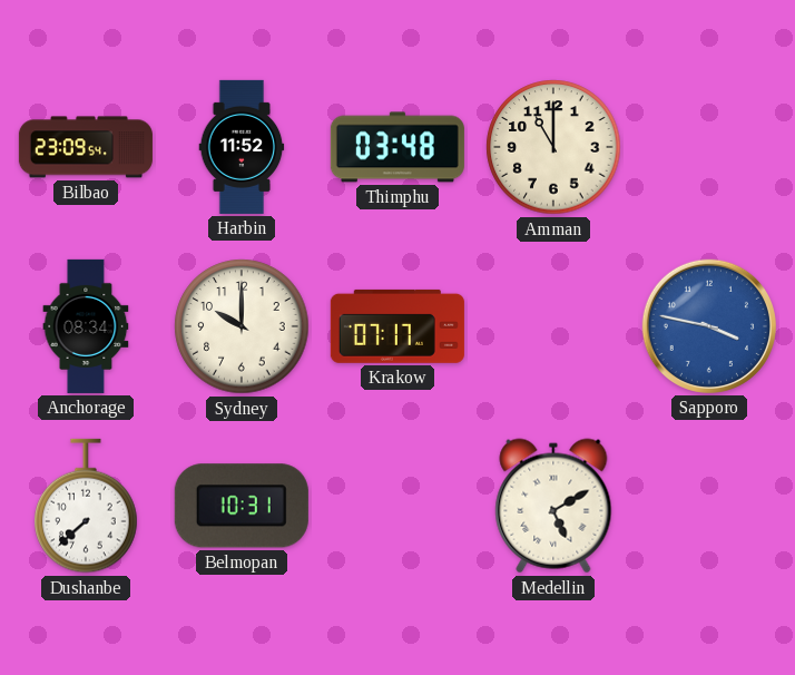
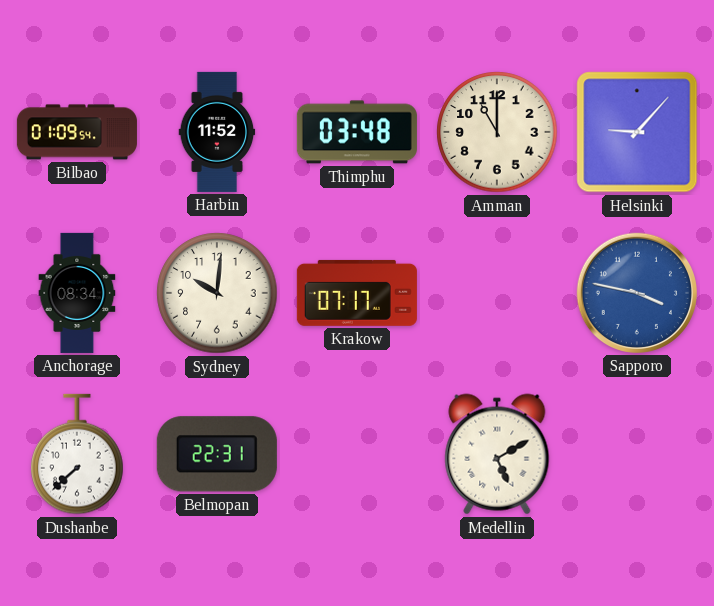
Bilbao: 23:09 -> 01:09
Helsinki: none -> 9:07
Sydney: 10:00 -> 10:01
Belmopan: 10:31 -> 22:31
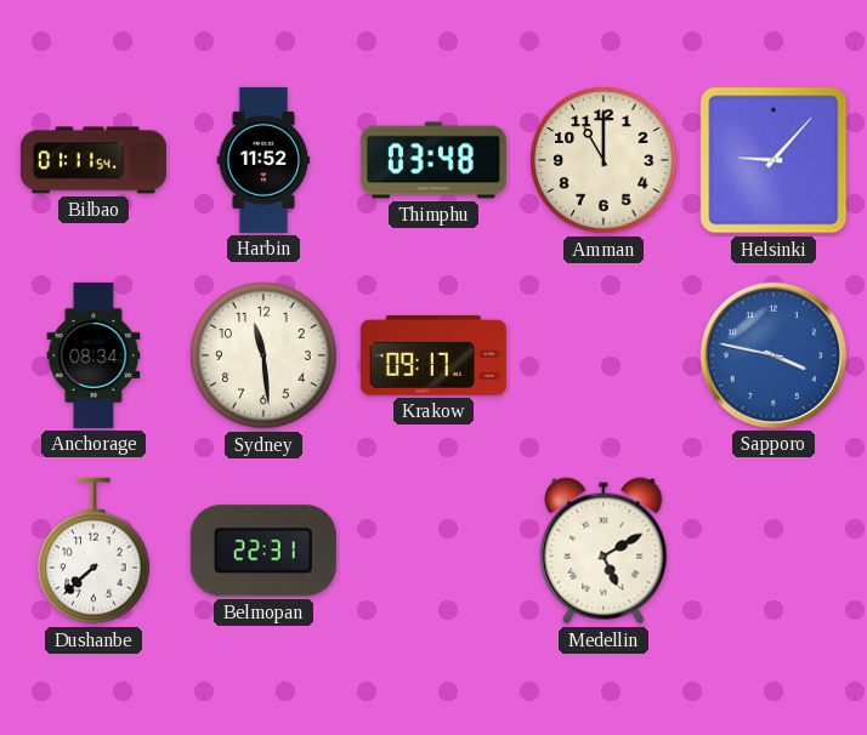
Bilbao: 01:09 -> 01:11
Sydney: 10:01 -> 11:29
Krakow: 07:17 -> 09:17
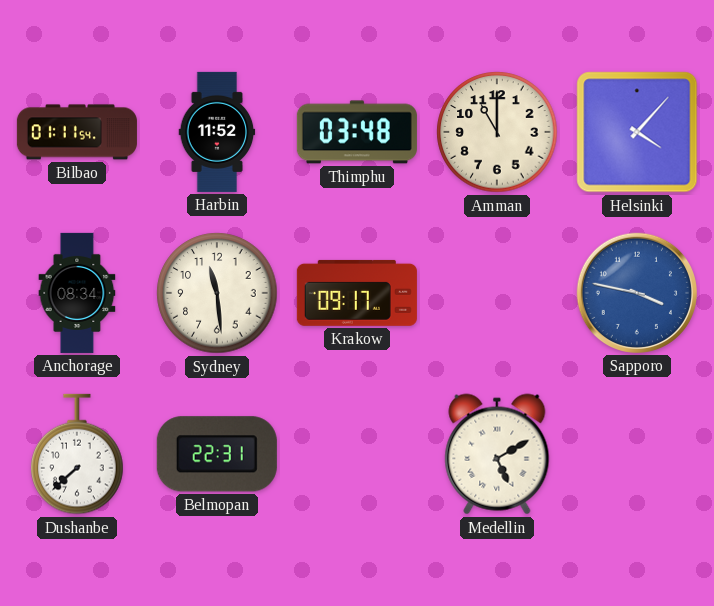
Helsinki: 9:07 -> 4:07
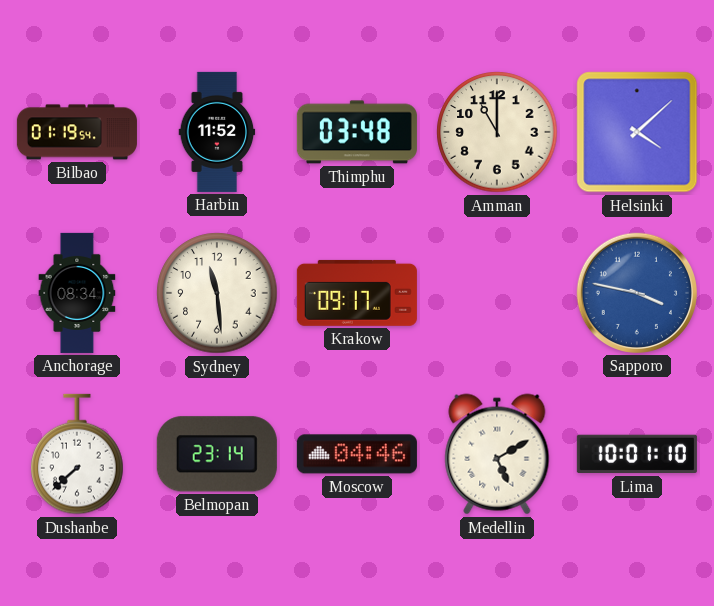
Bilbao: 01:11 -> 01:19
Helsinki: 4:07 -> 4:08
Belmopan: 22:31 -> 23:14
Moscow: none -> 04:46
Lima: none -> 10:01
